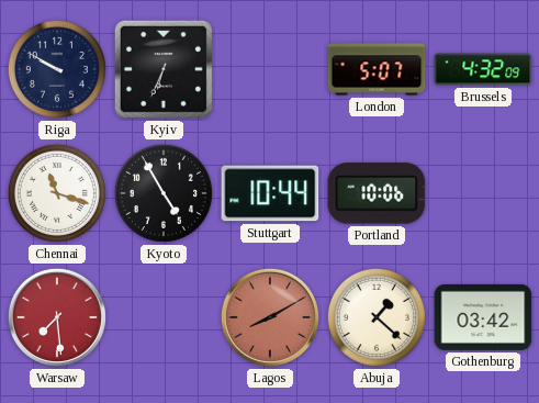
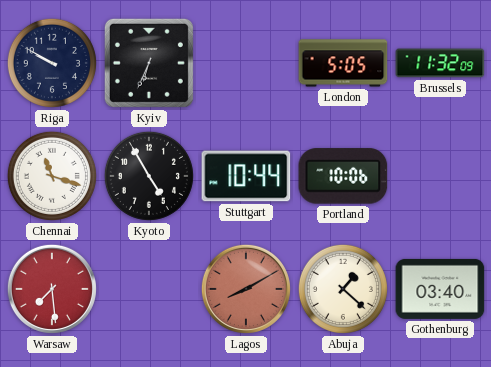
London: 5:07 -> 5:05
Brussels: 4:32 -> 11:32
Gothenburg: 03:42 -> 03:40
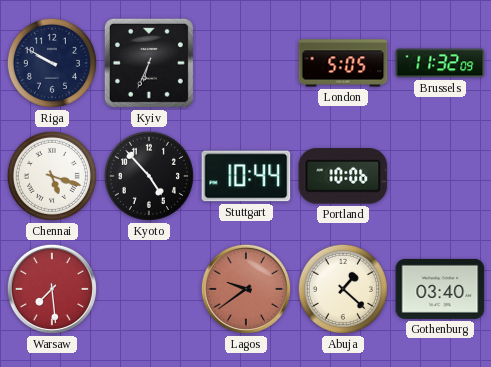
Chennai: 11:18 -> 5:18
Kyoto: 4:55 -> 4:53
Lagos: 8:10 -> 9:39
